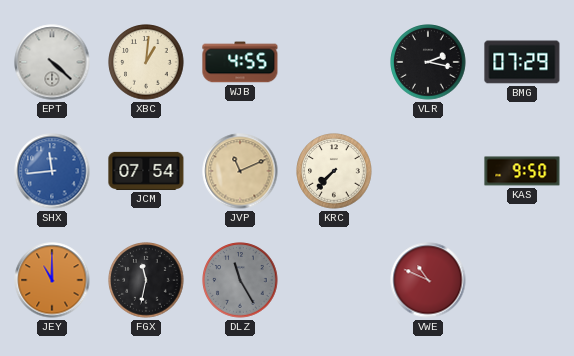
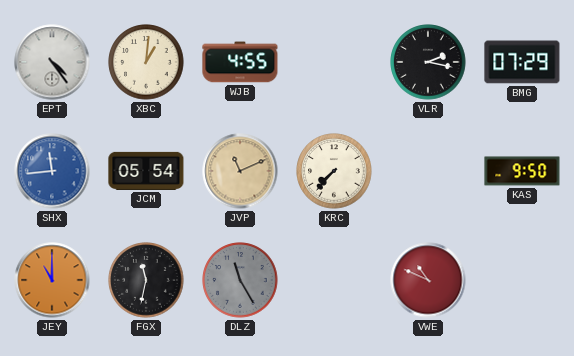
EPT: 4:22 -> 4:24
JCM: 07:54 -> 05:54
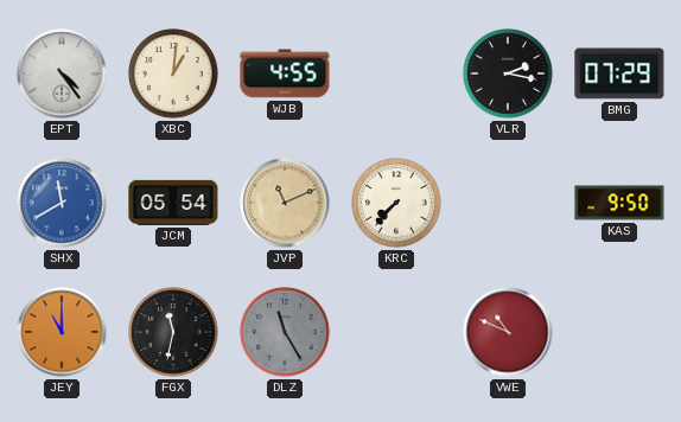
SHX: 11:44 -> 11:40
